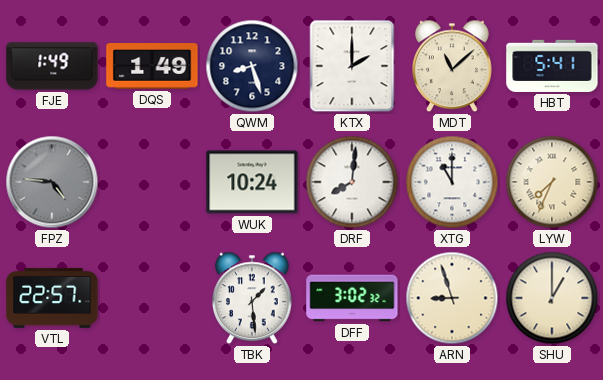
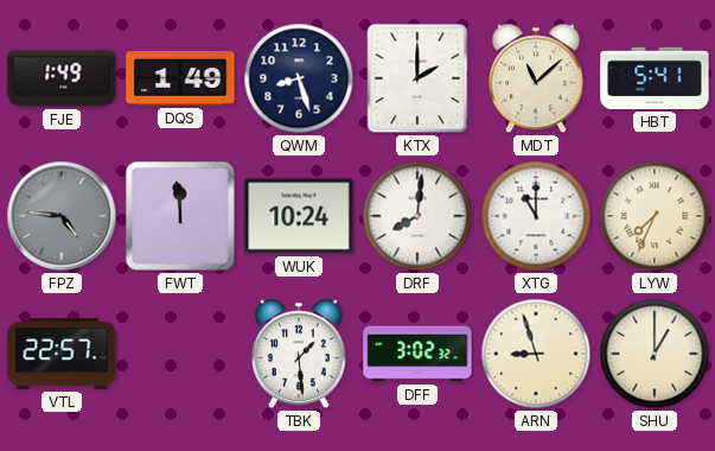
FWT: none -> 11:59
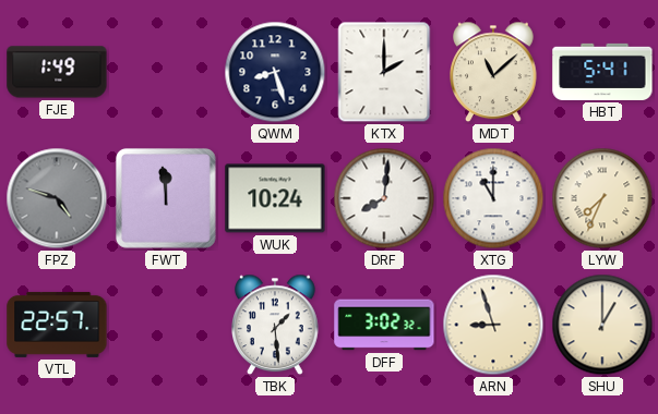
DQS: 1:49 -> none
FPZ: 4:46 -> 4:48
